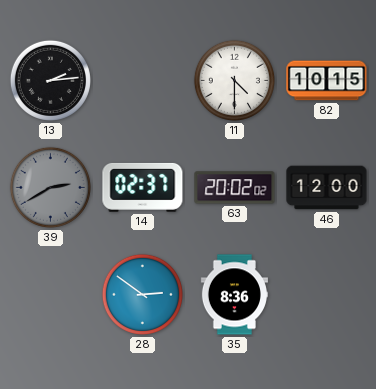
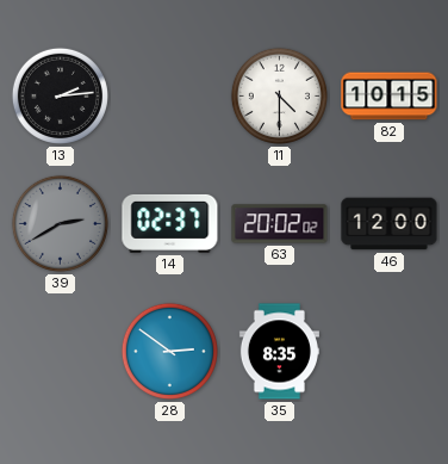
35: 8:36 -> 8:35
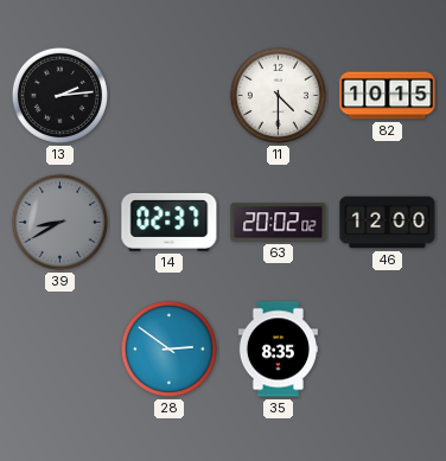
39: 2:40 -> 8:40
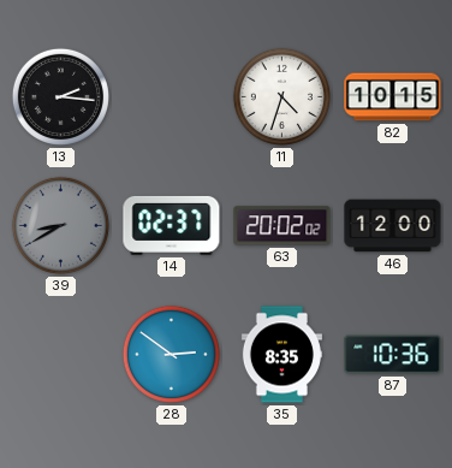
13: 2:14 -> 2:16
11: 4:30 -> 4:33
87: none -> 10:36
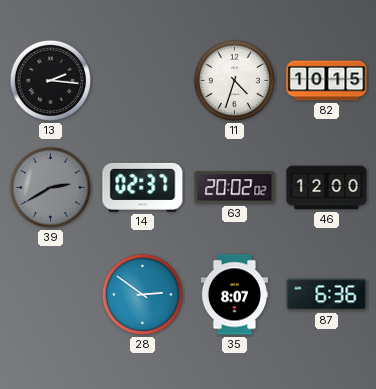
39: 8:40 -> 2:40
35: 8:35 -> 8:07
87: 10:36 -> 6:36
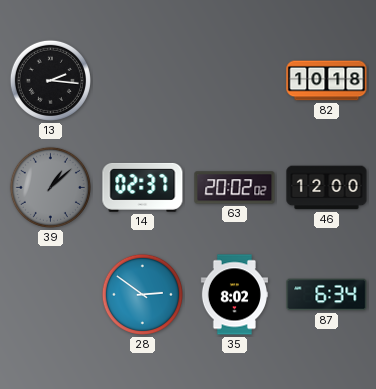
11: 4:33 -> none
82: 10:15 -> 10:18
39: 2:40 -> 1:08
35: 8:07 -> 8:02
87: 6:36 -> 6:34
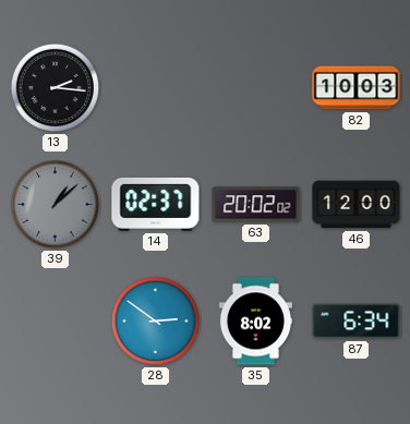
82: 10:18 -> 10:03
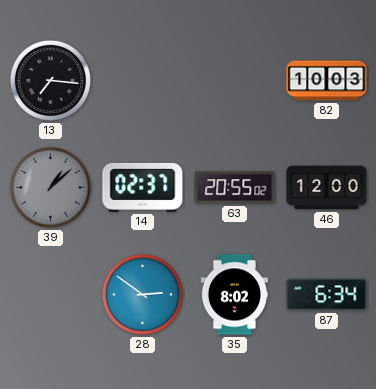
13: 2:16 -> 7:16
63: 20:02 -> 20:55
